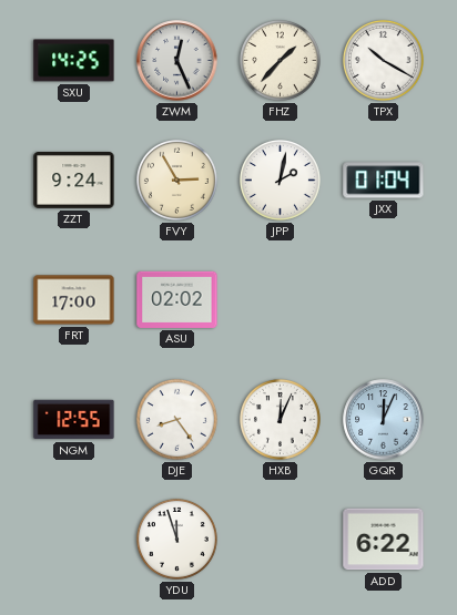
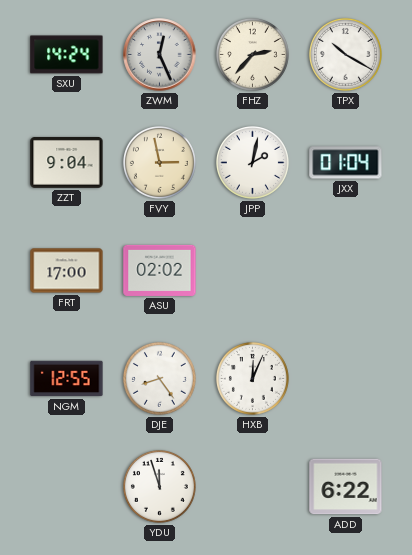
SXU: 14:25 -> 14:24
FHZ: 1:37 -> 2:37
ZZT: 9:24 -> 9:04
FVY: 2:55 -> 2:58
GQR: 12:04 -> none
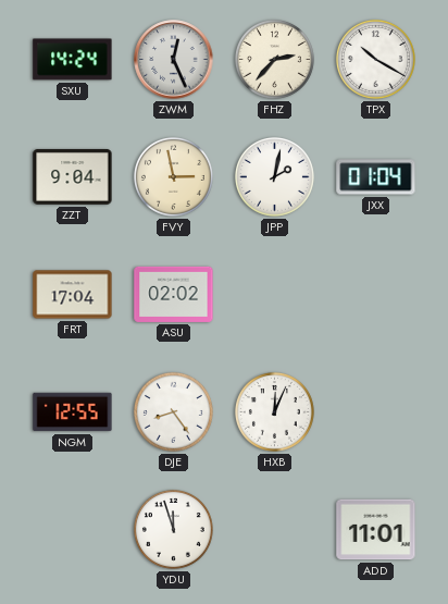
FRT: 17:00 -> 17:04
ADD: 6:22 -> 11:01
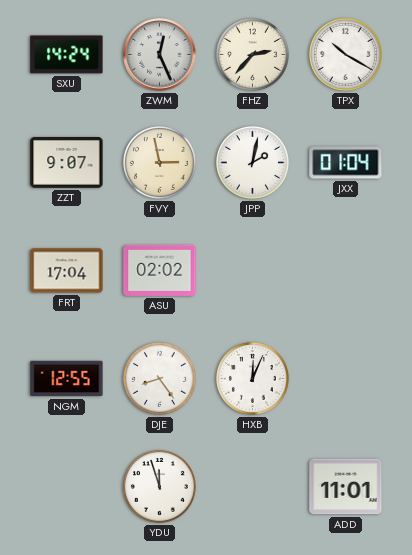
ZZT: 9:04 -> 9:07
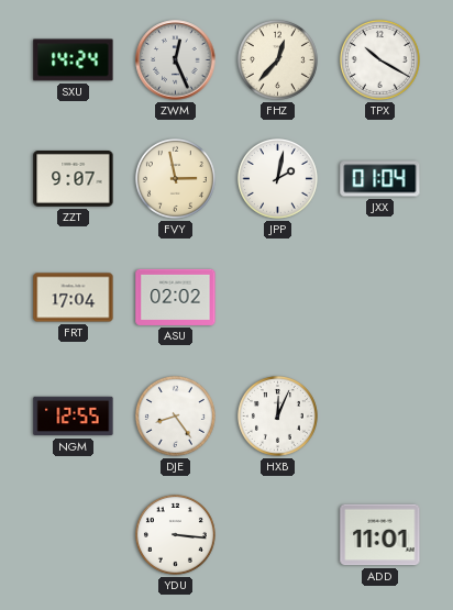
FHZ: 2:37 -> 12:37
YDU: 11:57 -> 3:16
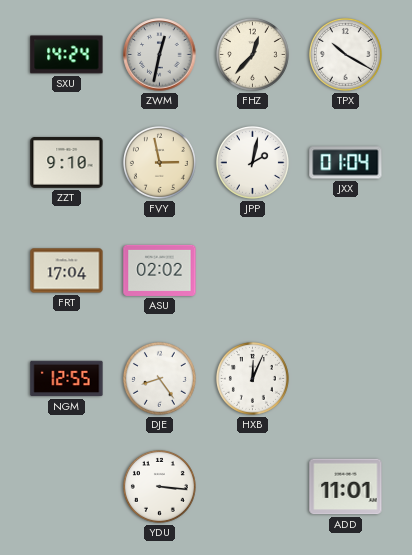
ZWM: 12:26 -> 12:32
ZZT: 9:07 -> 9:10
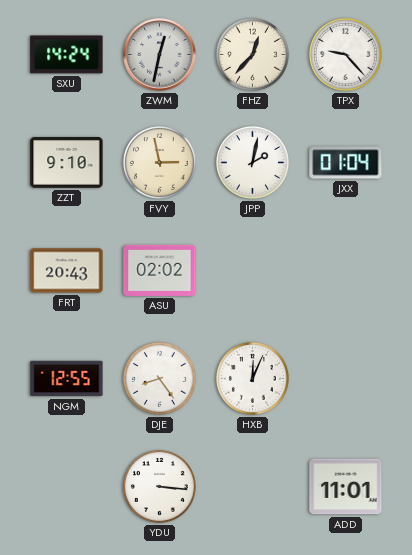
TPX: 10:20 -> 9:23
FRT: 17:04 -> 20:43
